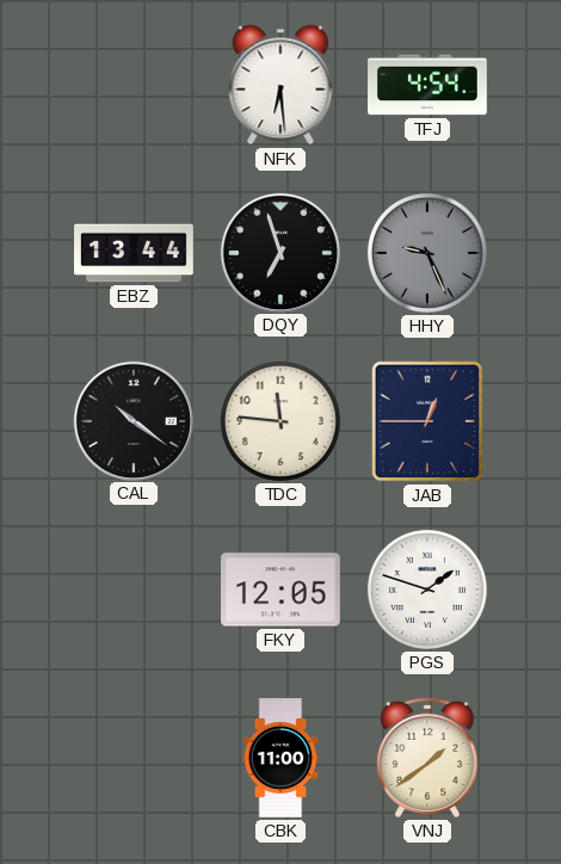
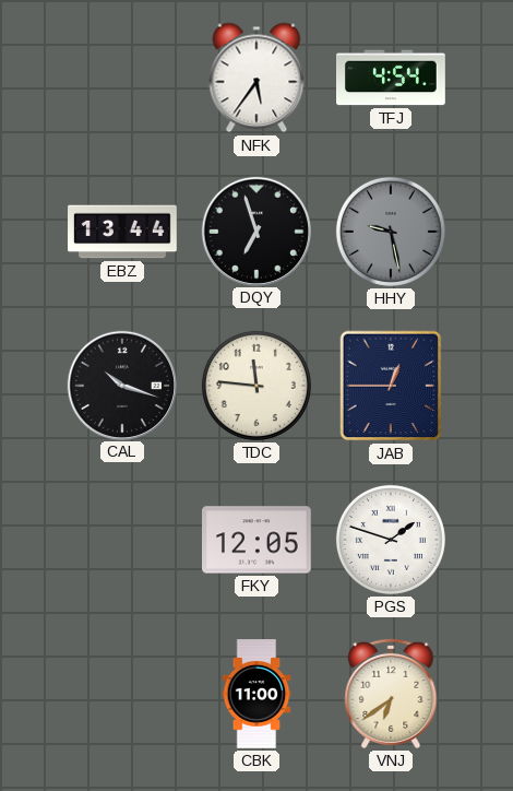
NFK: 6:29 -> 5:36
HHY: 9:26 -> 9:28
CAL: 10:21 -> 10:18
VNJ: 1:39 -> 6:39
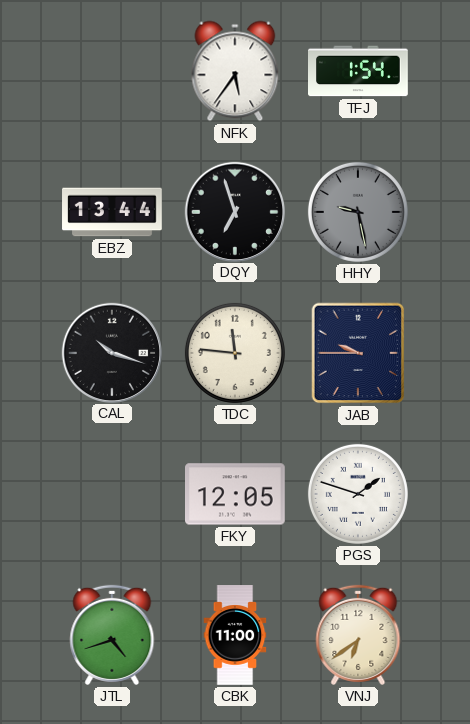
TFJ: 4:54 -> 1:54
JAB: 12:45 -> 9:45
JTL: none -> 4:42
